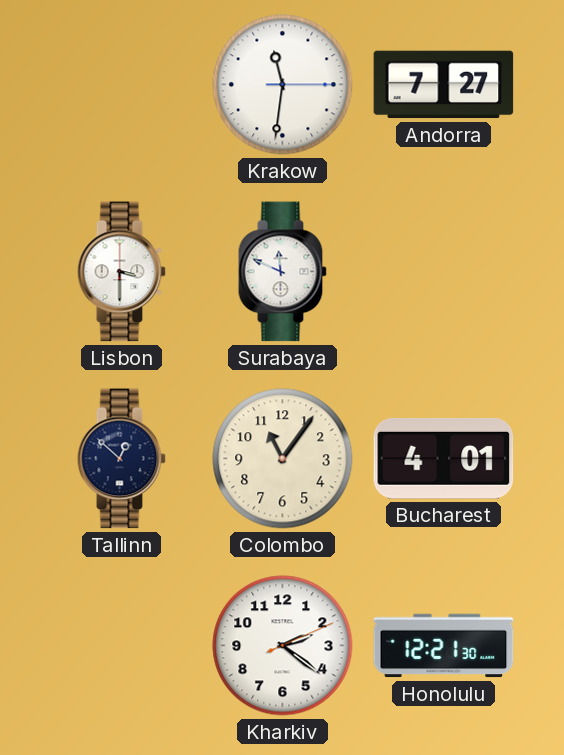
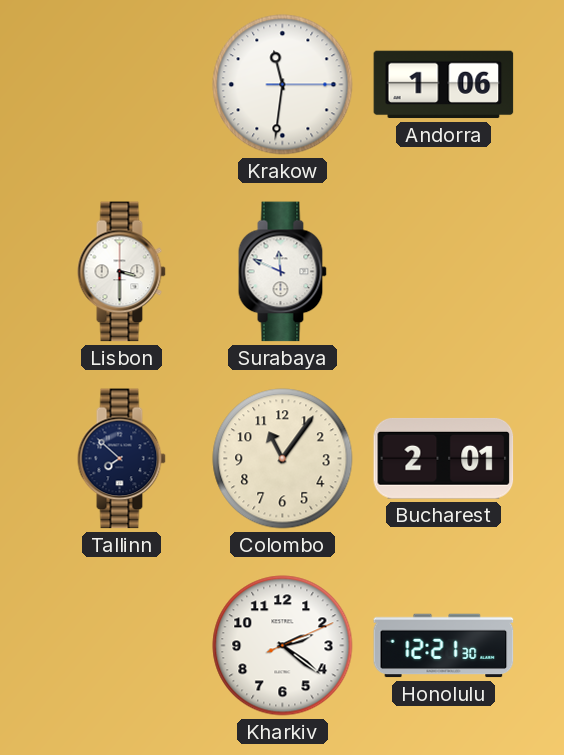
Andorra: 7:27 -> 1:06
Tallinn: 12:52 -> 7:52
Bucharest: 4:01 -> 2:01
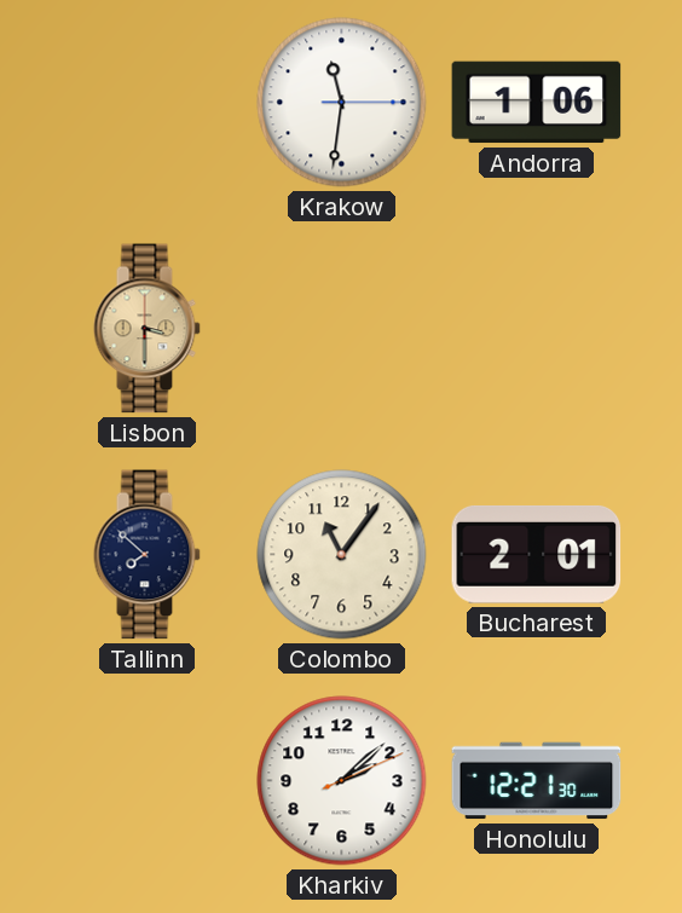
Lisbon dial: white -> champagne
Surabaya: 11:49 -> none
Kharkiv: 2:21 -> 2:08
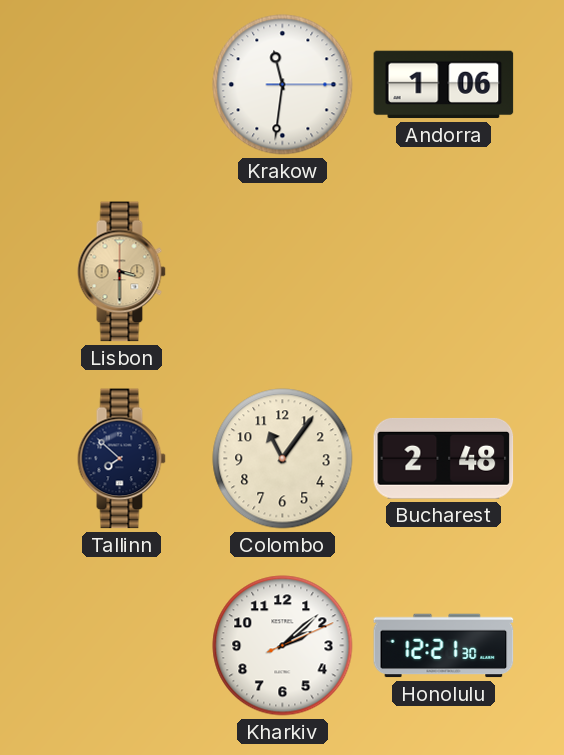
Bucharest: 2:01 -> 2:48
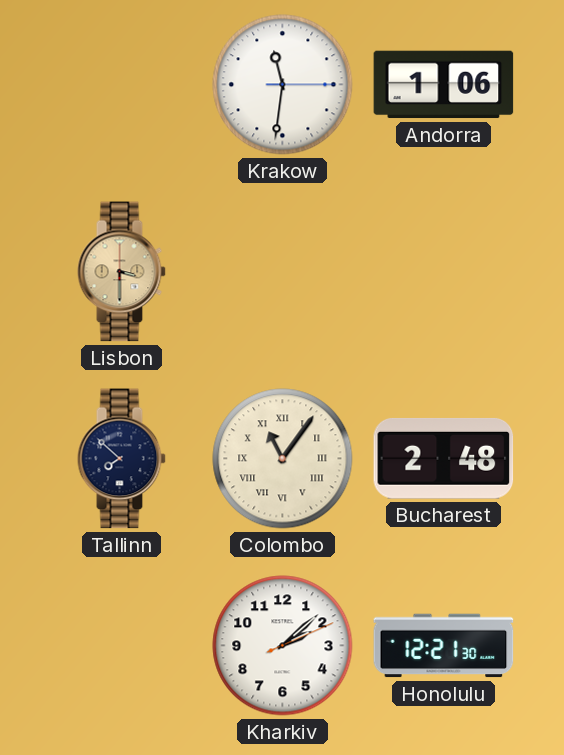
Colombo numerals: Arabic -> Roman
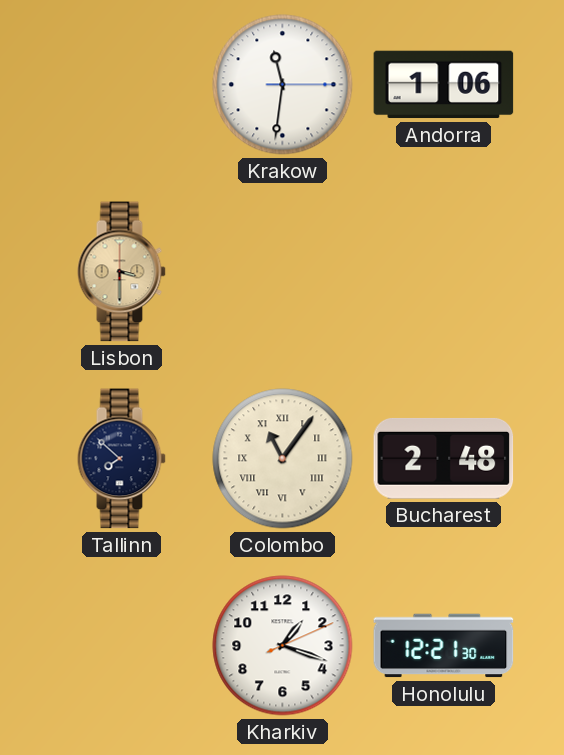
Kharkiv: 2:08 -> 1:18
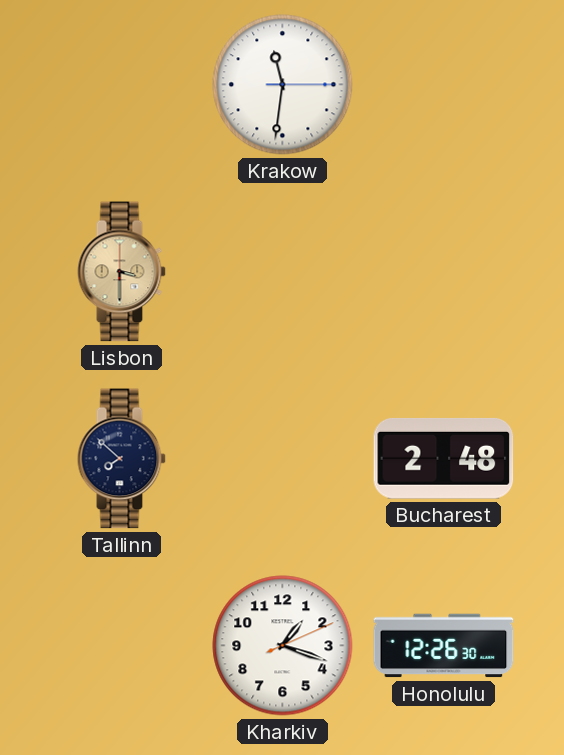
Andorra: 1:06 -> none
Colombo: 11:06 -> none
Honolulu: 12:21 -> 12:26
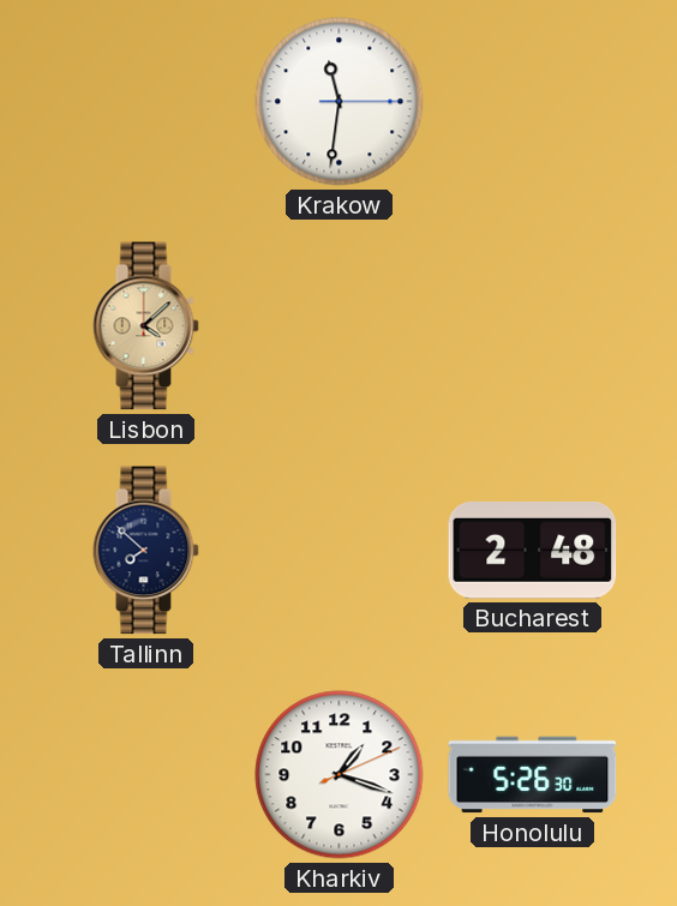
Lisbon: 3:30 -> 4:08
Honolulu: 12:26 -> 5:26
